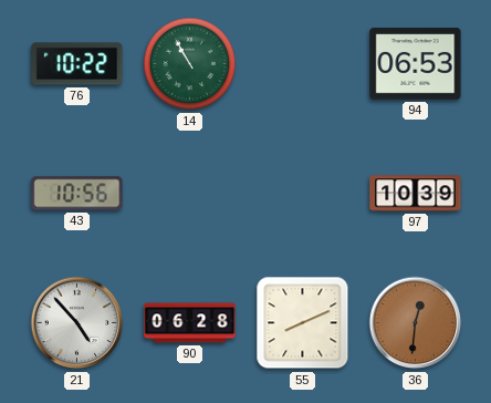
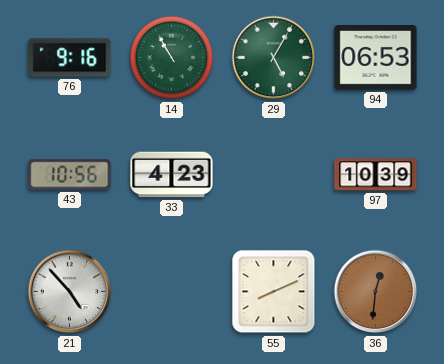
76: 10:22 -> 9:16
29: none -> 5:05
33: none -> 4:23
90: 06:28 -> none
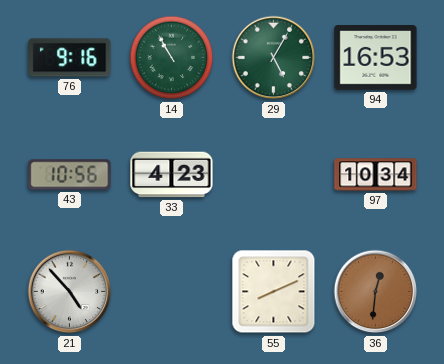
94: 06:53 -> 16:53
97: 10:39 -> 10:34
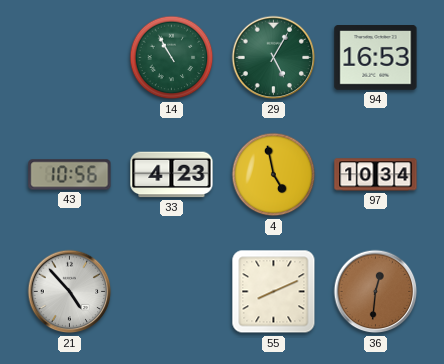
76: 9:16 -> none
4: none -> 4:58
